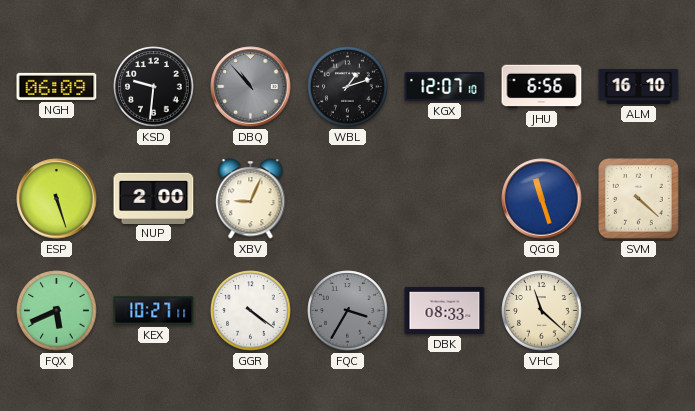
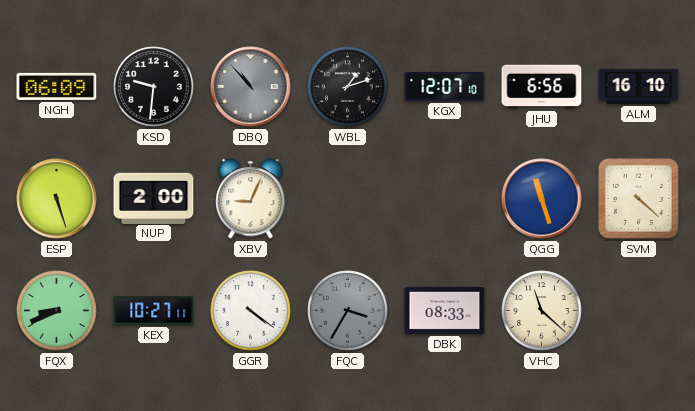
FQX: 5:41 -> 8:41
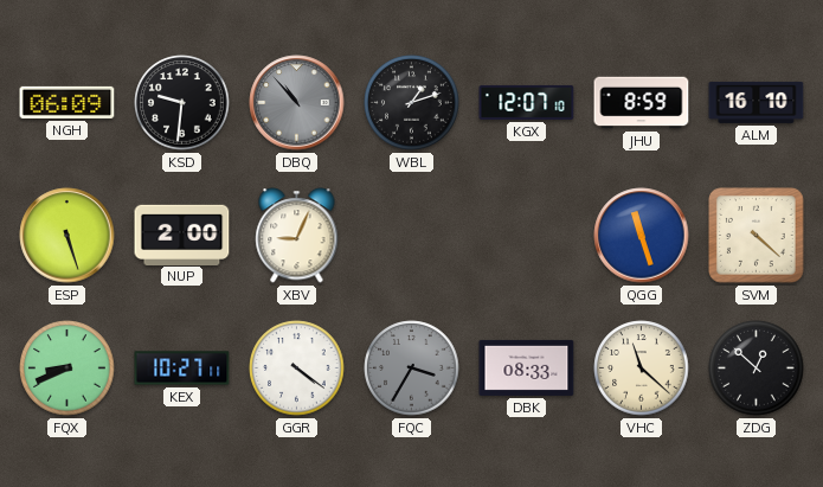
JHU: 6:56 -> 8:59
ZDG: none -> 12:52
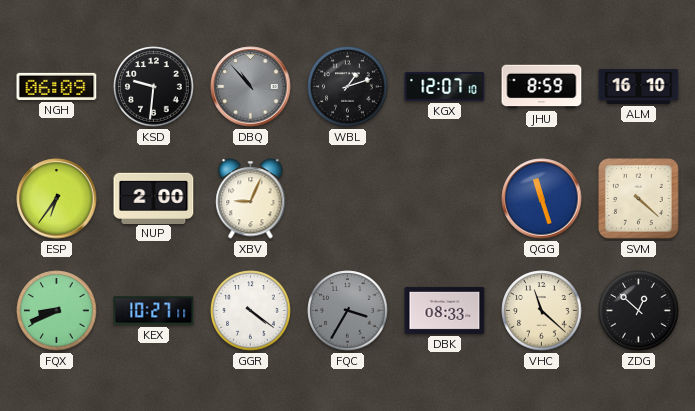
ESP: 5:27 -> 6:36
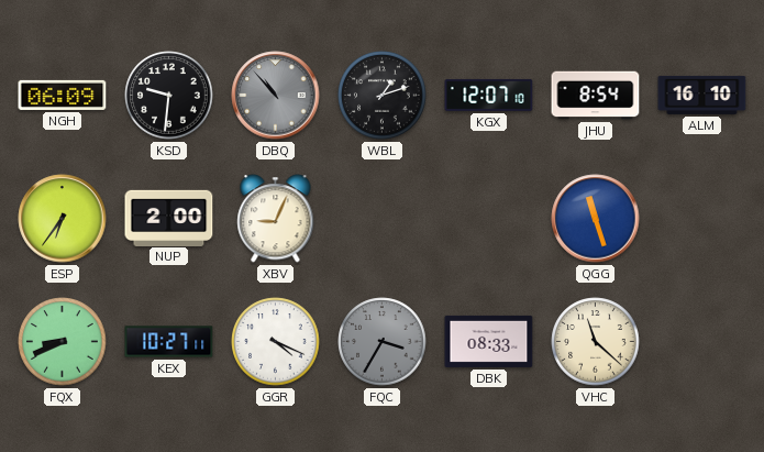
JHU: 8:59 -> 8:54
SVM: 4:22 -> none
GGR: 4:21 -> 4:19
ZDG: 12:52 -> none
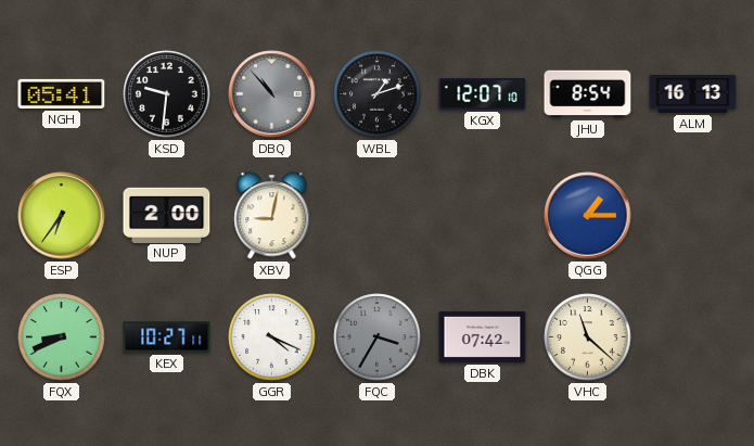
NGH: 06:09 -> 05:41
ALM: 16:10 -> 16:13
XBV: 9:04 -> 9:02
QGG: 11:27 -> 1:15
DBK: 08:33 -> 07:42
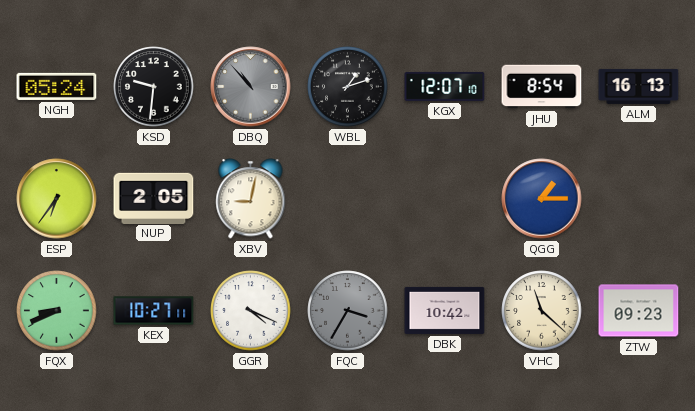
NGH: 05:41 -> 05:24
NUP: 2:00 -> 2:05
DBK: 07:42 -> 10:42
ZTW: none -> 09:23
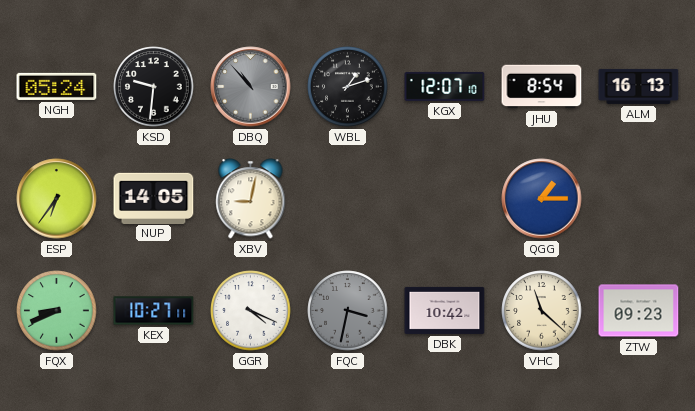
NUP: 2:05 -> 14:05
FQC: 3:35 -> 3:32
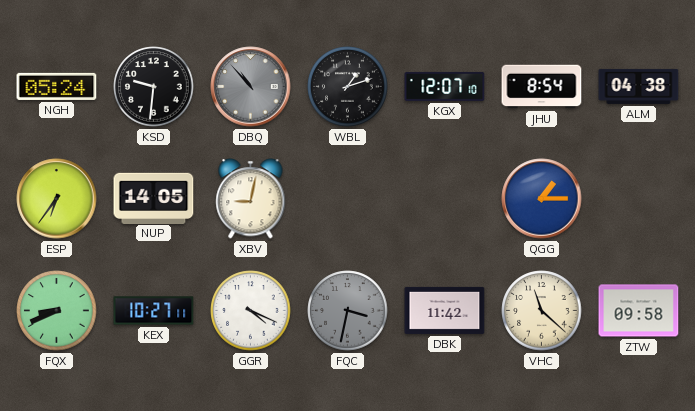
ALM: 16:13 -> 04:38
DBK: 10:42 -> 11:42
ZTW: 09:23 -> 09:58
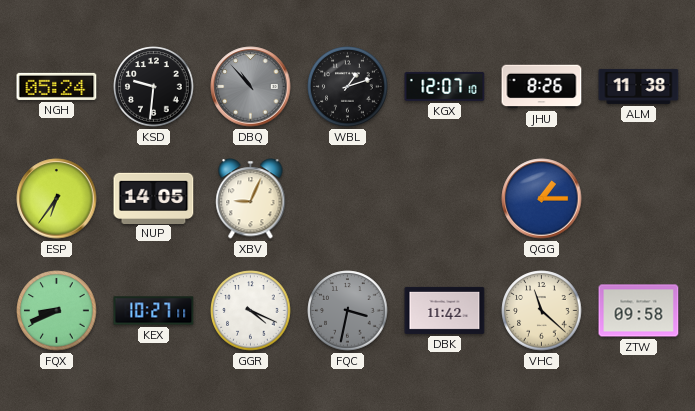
JHU: 8:54 -> 8:26
ALM: 04:38 -> 11:38
XBV: 9:02 -> 9:04
